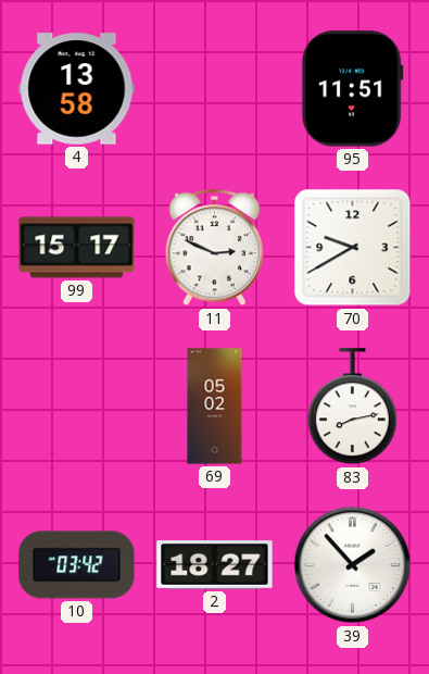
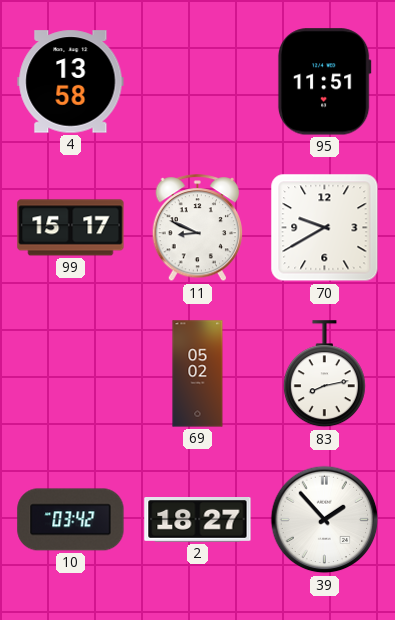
11: 2:49 -> 8:49
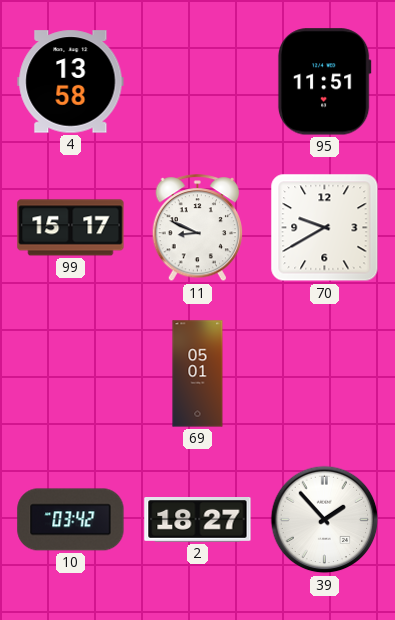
69: 05:02 -> 05:01
83: 8:13 -> none
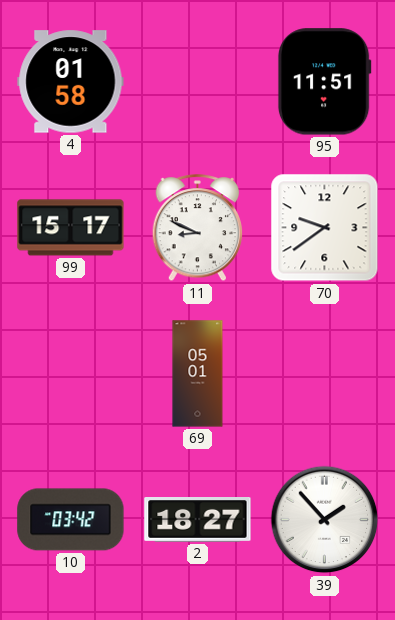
4: 13:58 -> 01:58
70: 9:40 -> 9:39
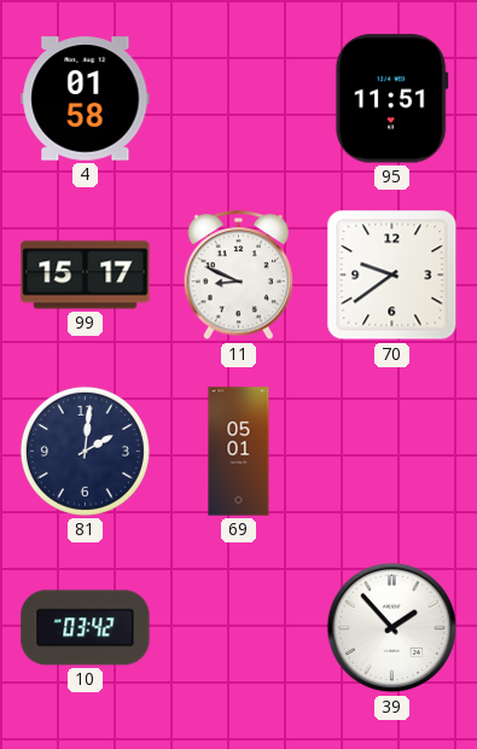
81: none -> 2:01
2: 18:27 -> none
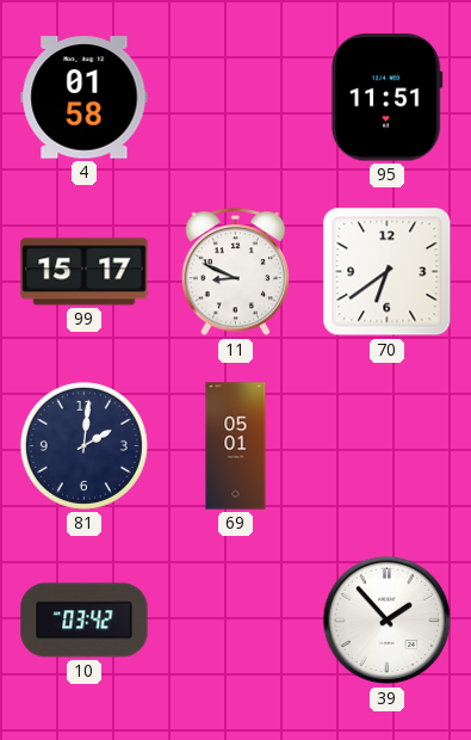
70: 9:39 -> 6:39
